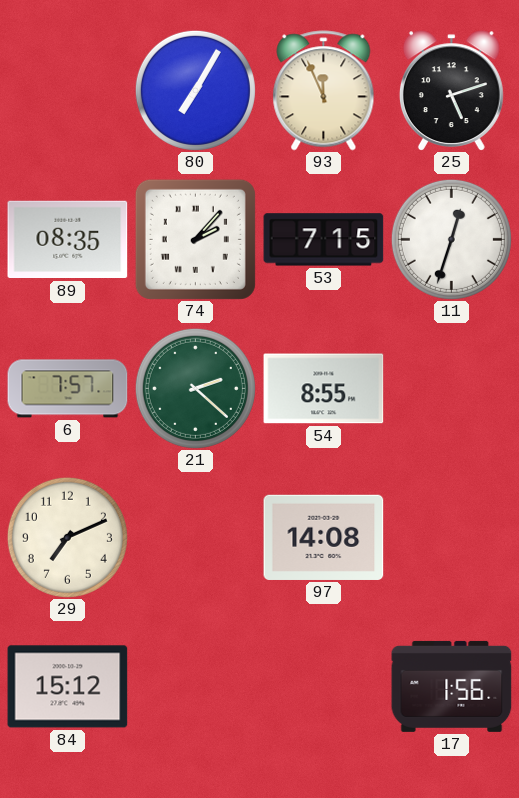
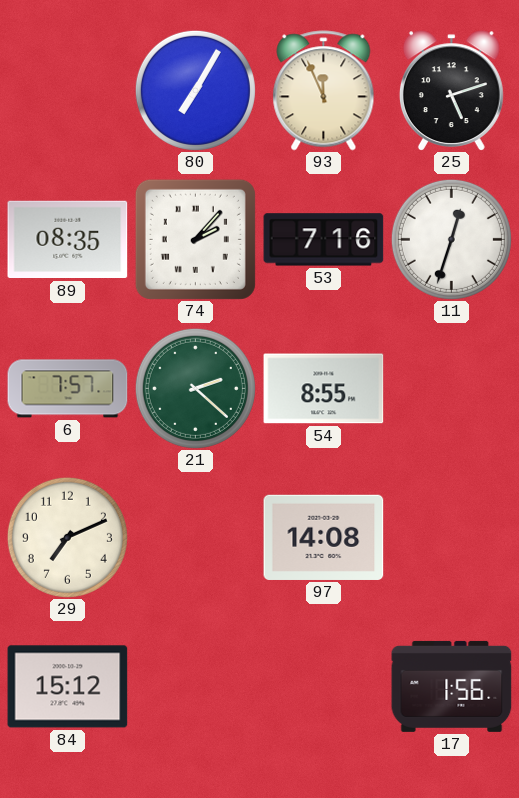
53: 7:15 -> 7:16
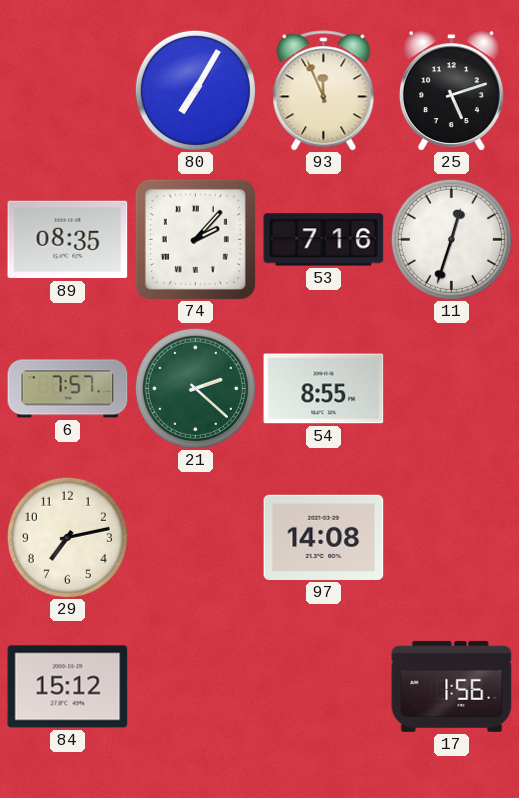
29: 7:11 -> 7:13
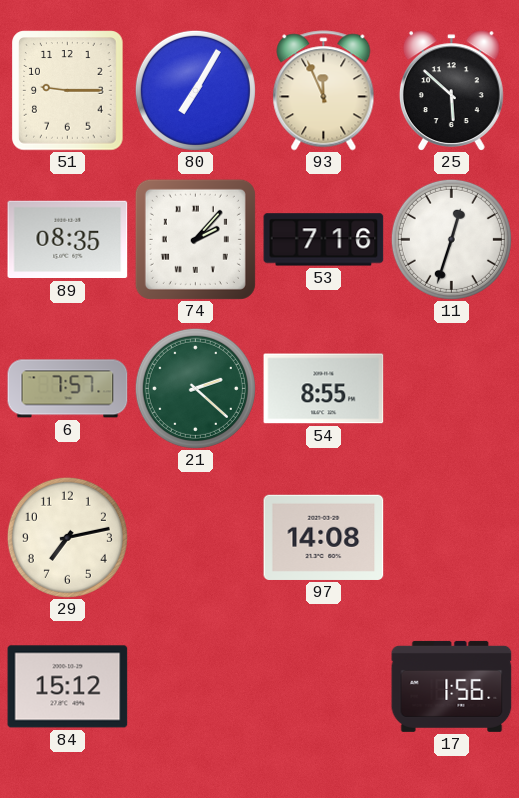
51: none -> 9:15
25: 5:12 -> 5:52
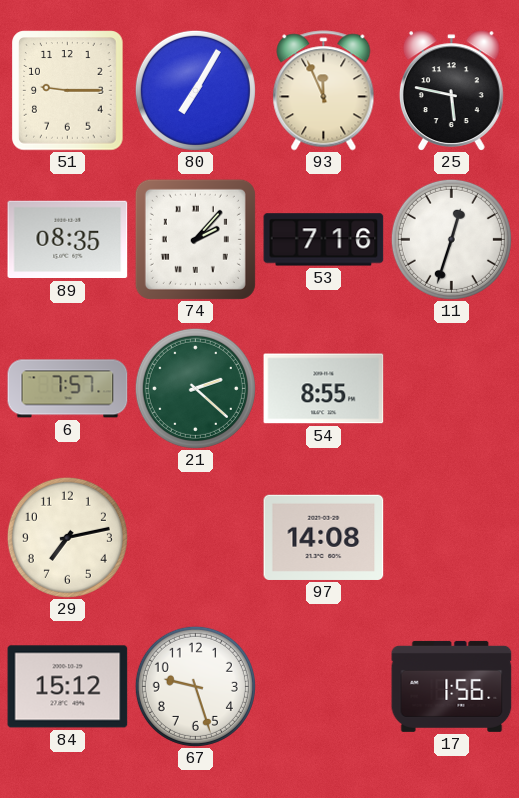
25: 5:52 -> 5:47
67: none -> 9:27
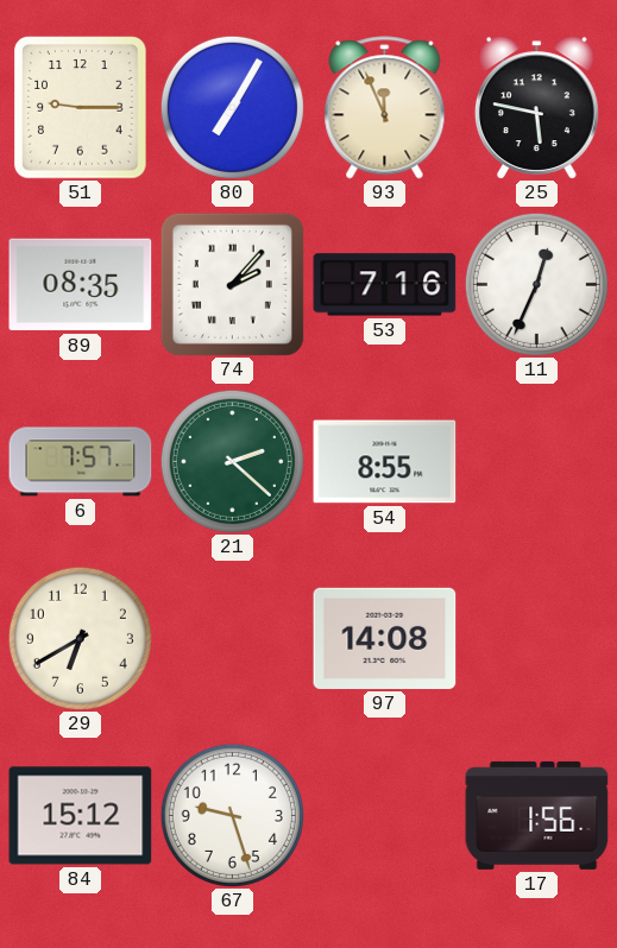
11: 12:33 -> 12:34
29: 7:13 -> 6:40
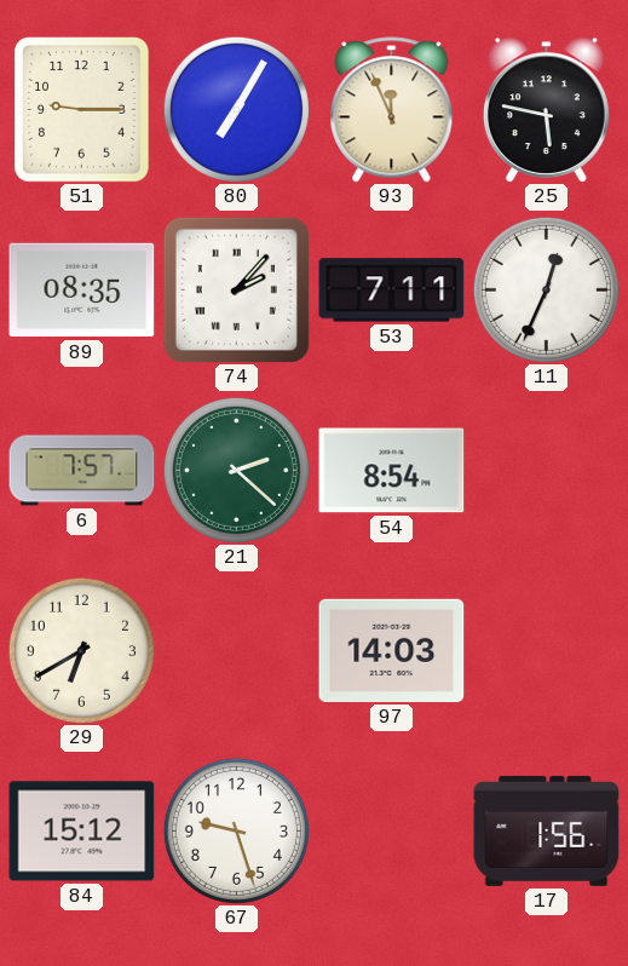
53: 7:16 -> 7:11
54: 8:55 -> 8:54
97: 14:08 -> 14:03
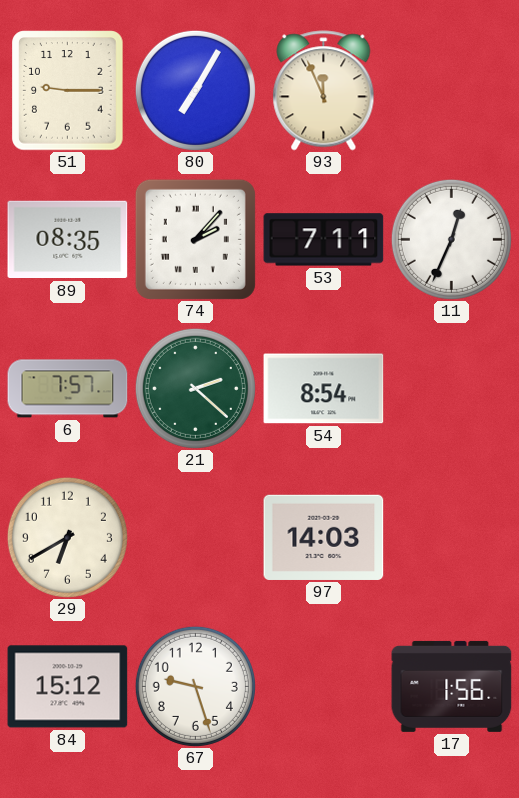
25: 5:47 -> none
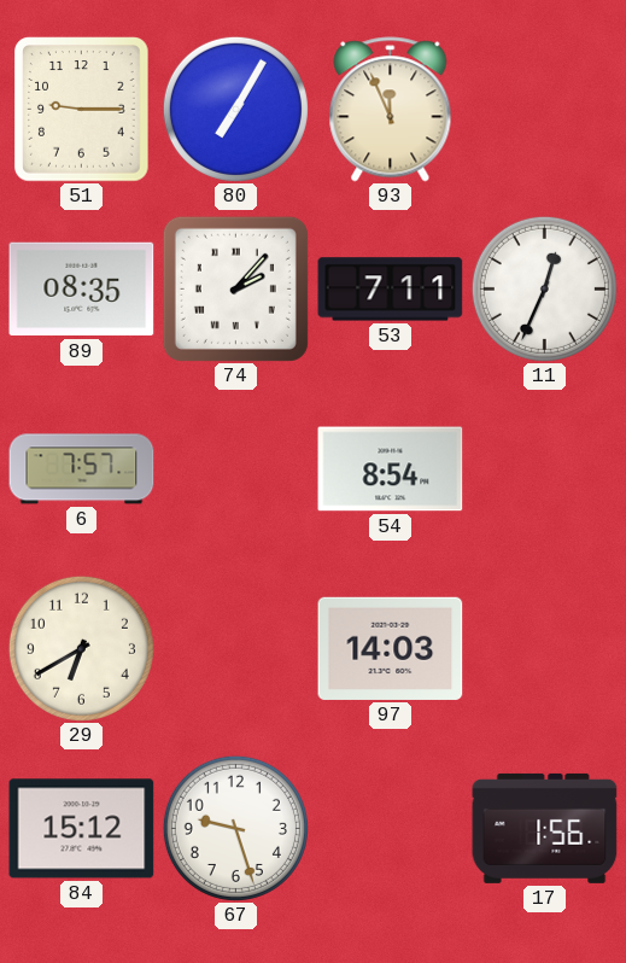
21: 2:22 -> none
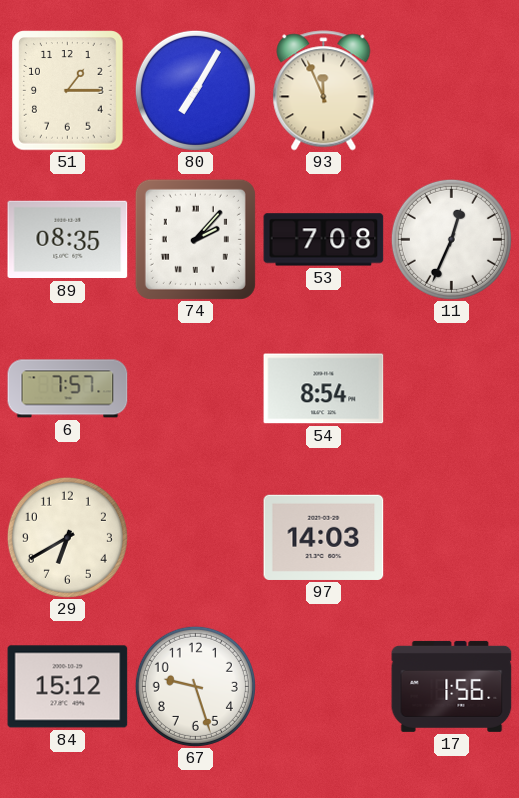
51: 9:15 -> 1:15
53: 7:11 -> 7:08
